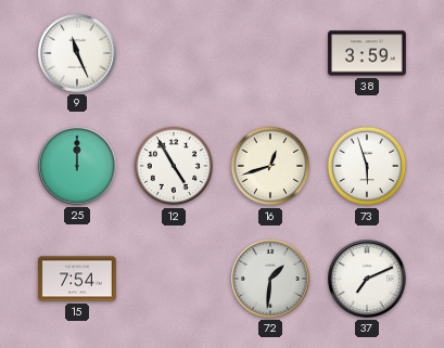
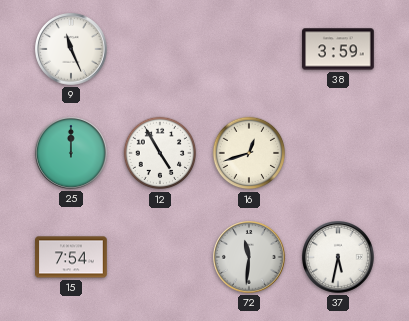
73: 5:57 -> none
72: 1:31 -> 11:31
37: 7:11 -> 5:32
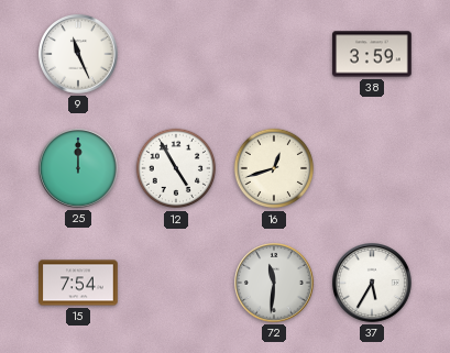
37: 5:32 -> 5:35
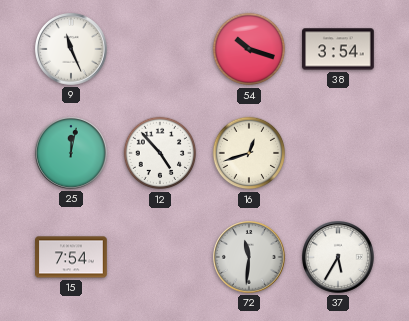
54: none -> 10:18
38: 3:59 -> 3:54
25: 12:00 -> 12:02
12: 4:55 -> 4:53
